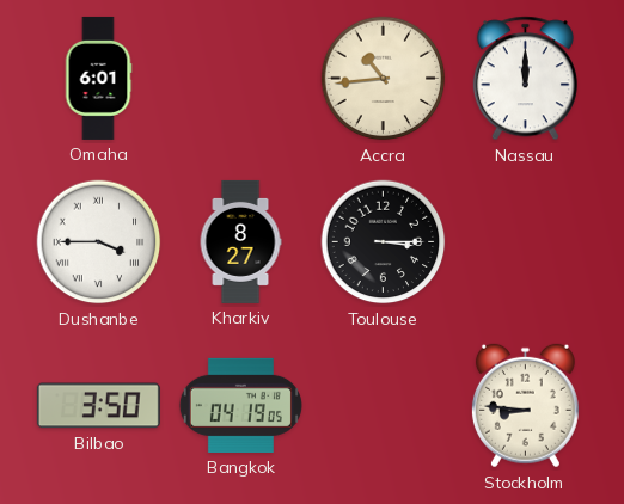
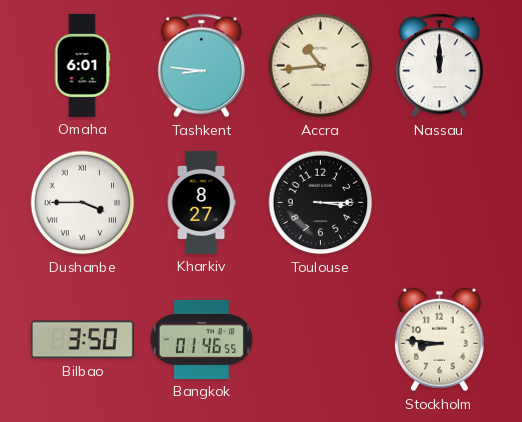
Tashkent: none -> 8:46
Bangkok: 04:19 -> 01:46
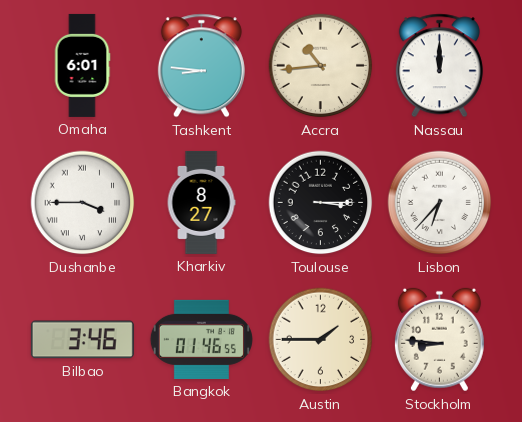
Lisbon: none -> 6:37
Bilbao: 3:50 -> 3:46
Austin: none -> 1:45
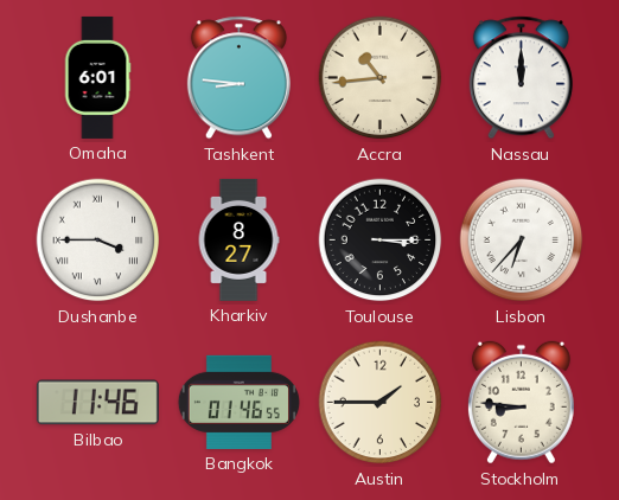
Bilbao: 3:46 -> 11:46
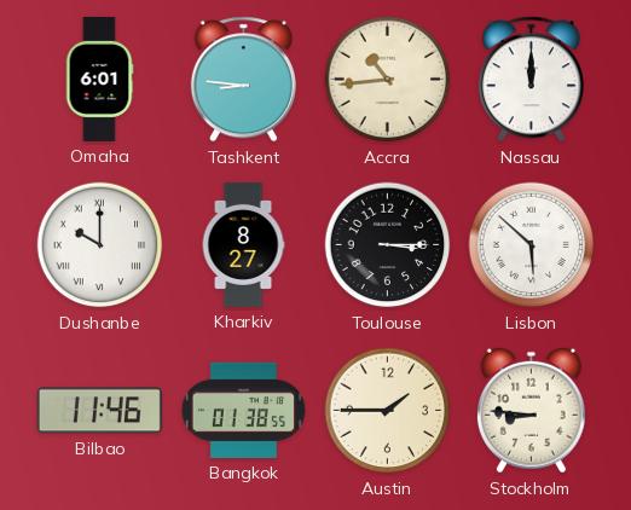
Dushanbe: 3:45 -> 10:00
Lisbon: 6:37 -> 5:52
Bangkok: 01:46 -> 01:38
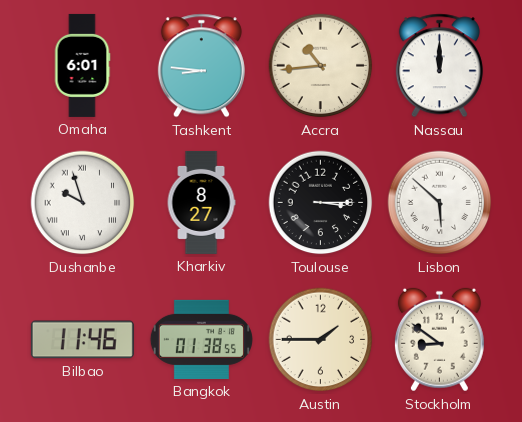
Dushanbe: 10:00 -> 9:57
Stockholm: 8:46 -> 8:51
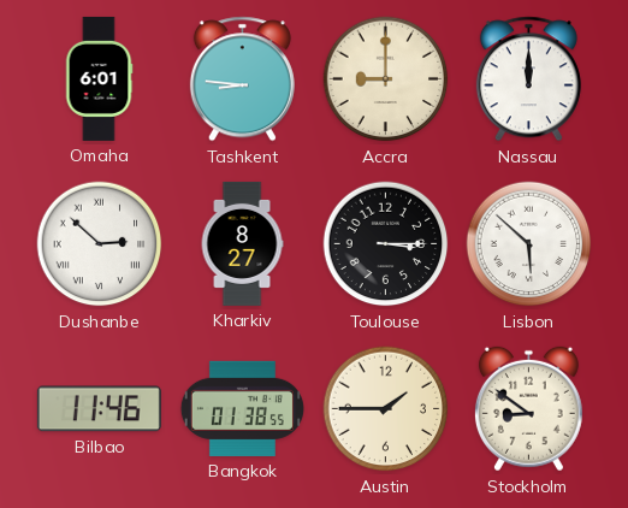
Accra: 10:44 -> 9:00
Dushanbe: 9:57 -> 2:52
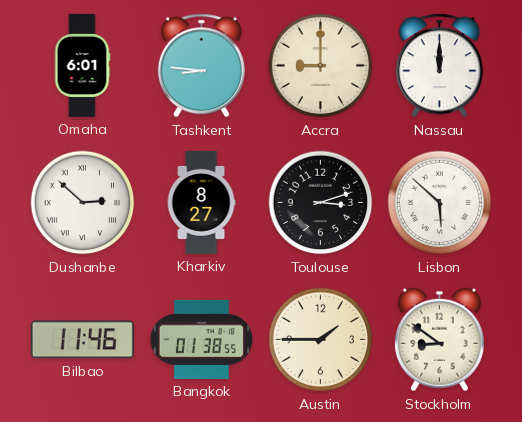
Toulouse: 3:15 -> 3:12
